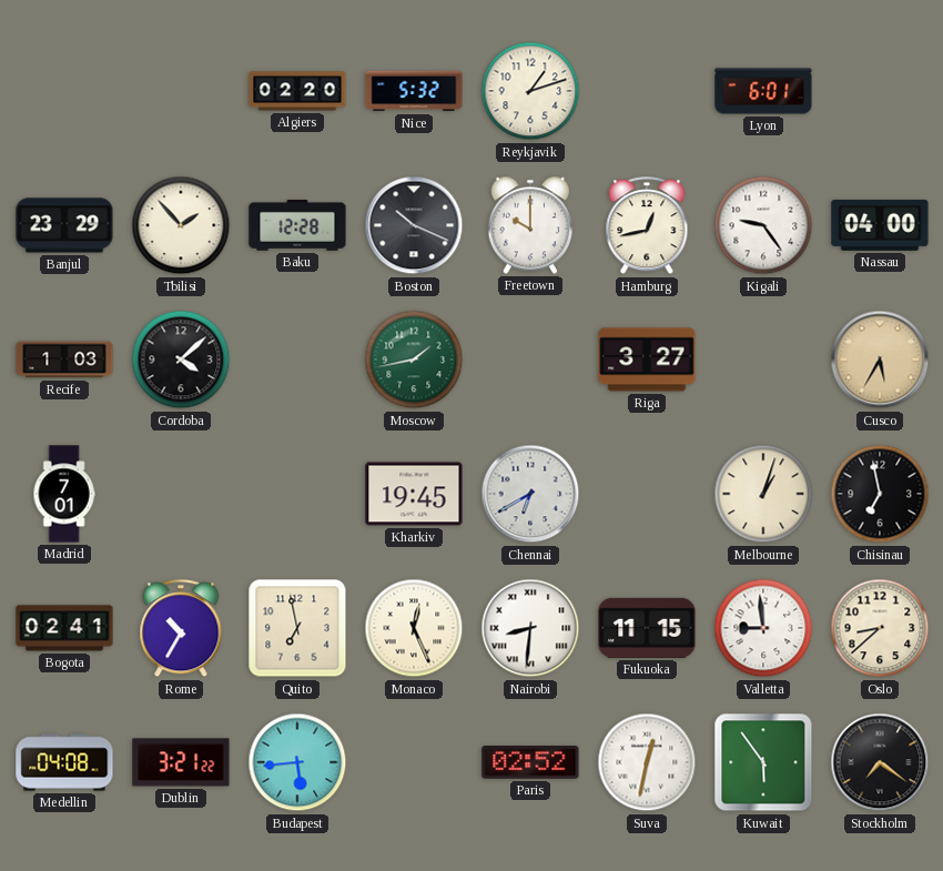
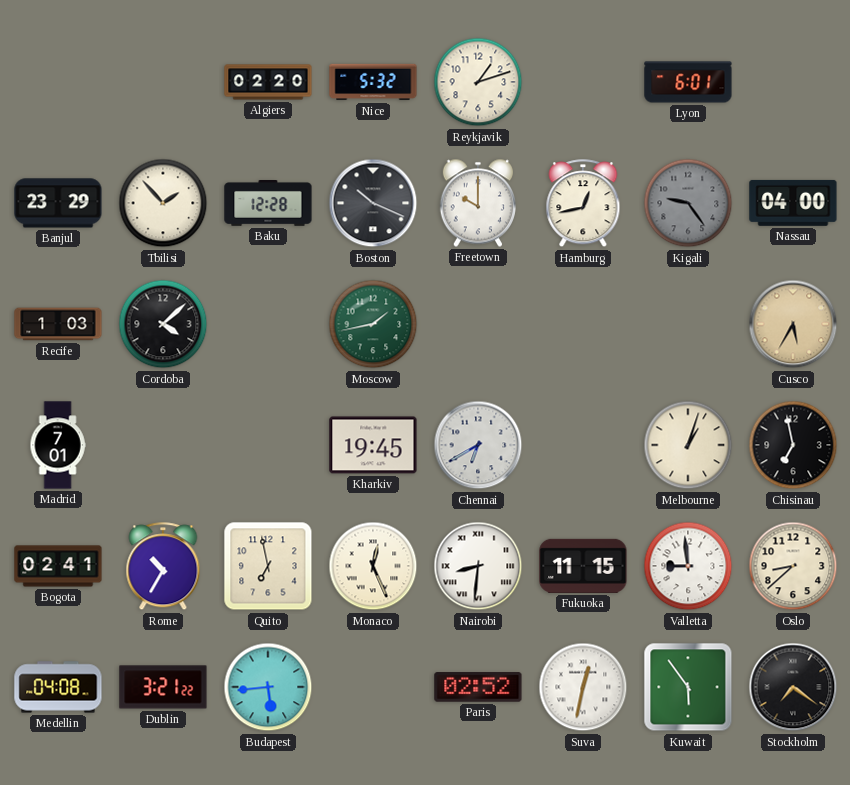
Kigali dial: white -> grey
Riga: 3:27 -> none
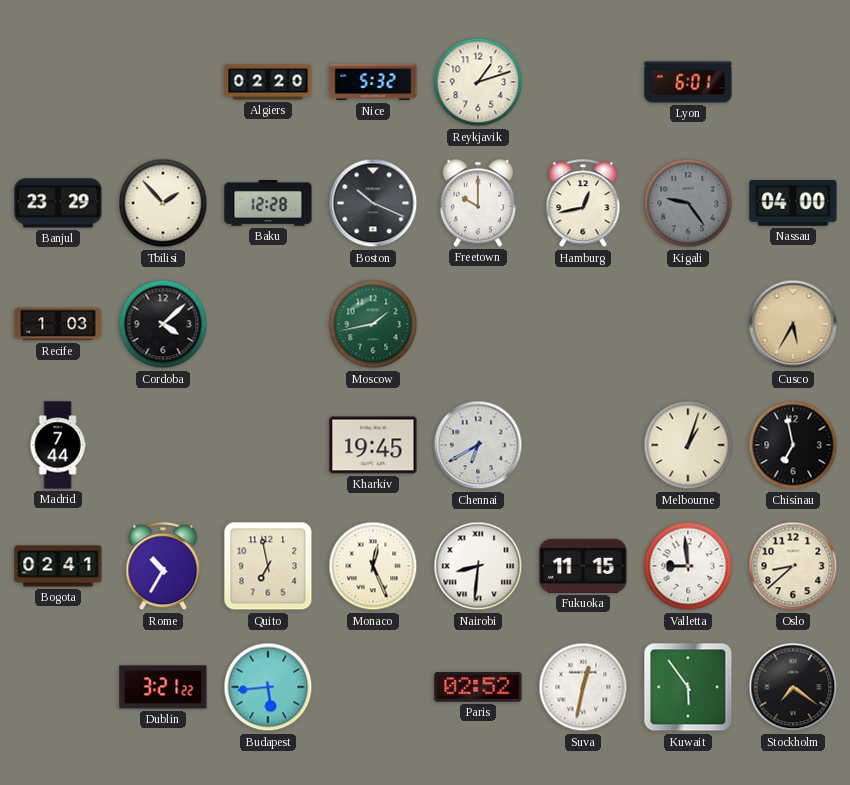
Madrid: 7:01 -> 7:44
Medellin: 04:08 -> none
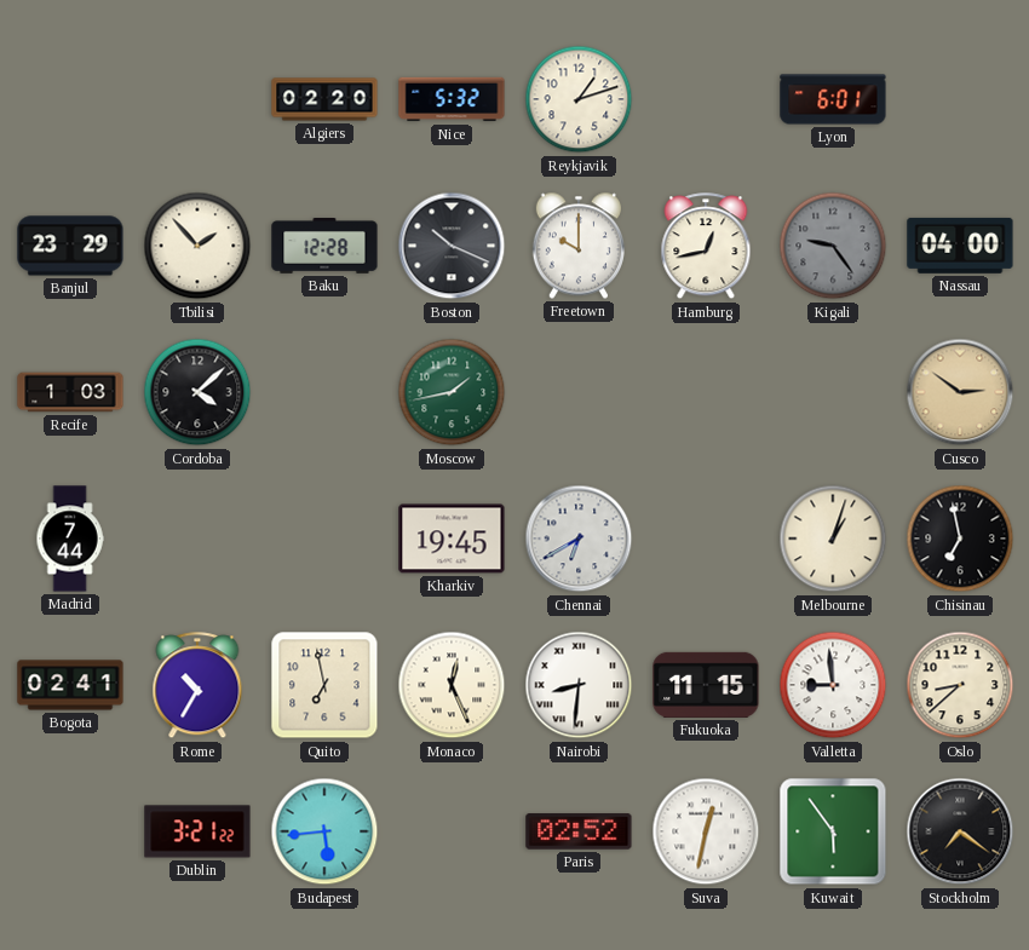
Cusco: 5:35 -> 2:51
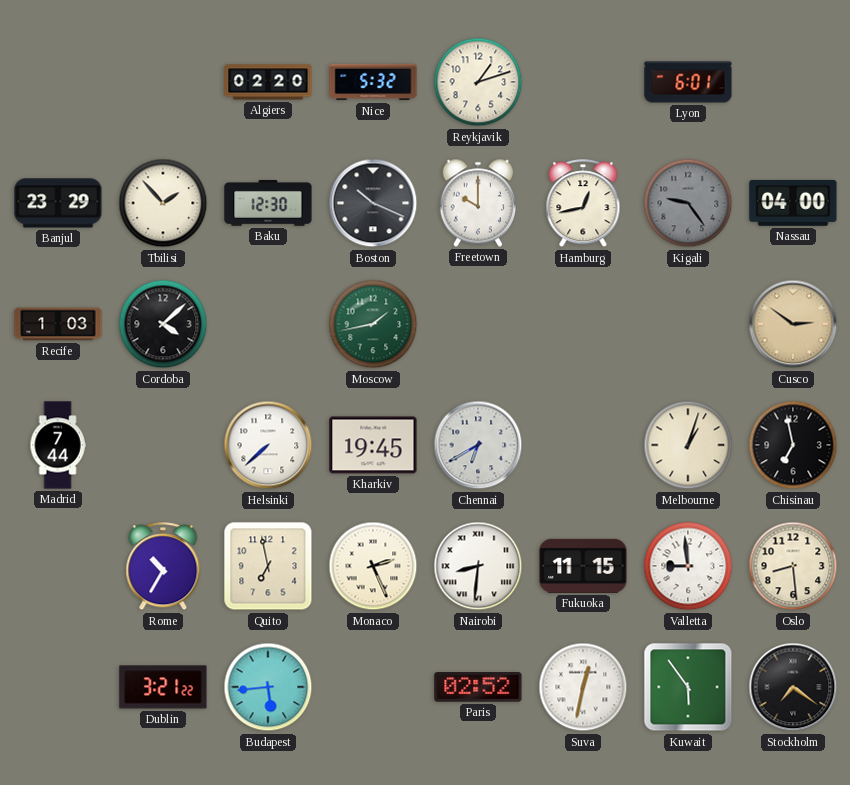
Baku: 12:28 -> 12:30
Helsinki: none -> 7:38
Bogota: 02:41 -> none
Monaco: 12:26 -> 2:26
Oslo: 8:38 -> 8:29
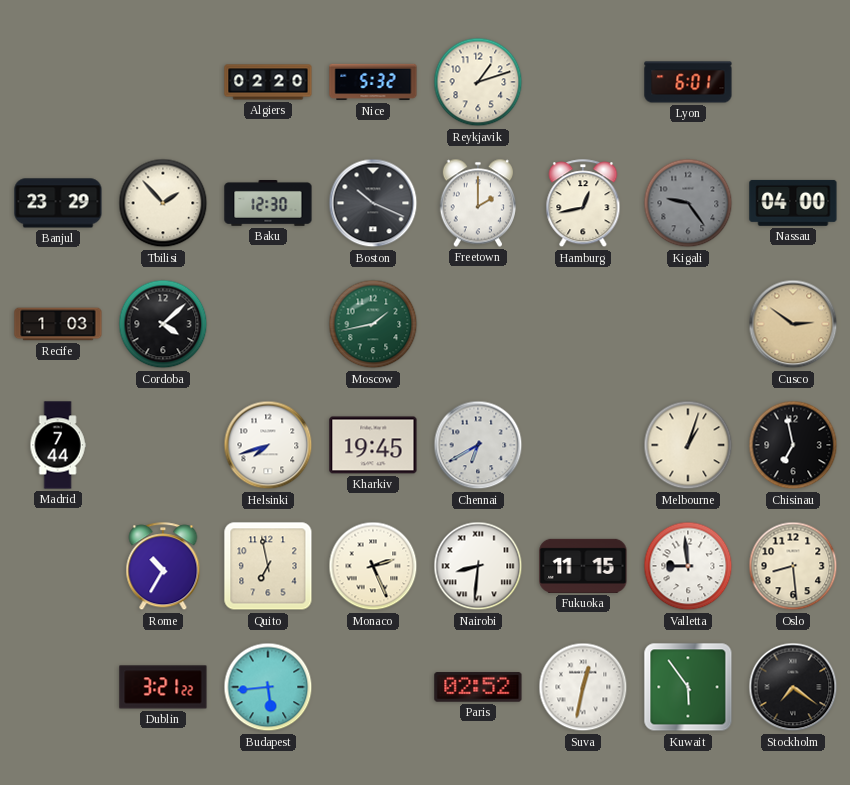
Freetown: 10:00 -> 2:00
Helsinki: 7:38 -> 7:42
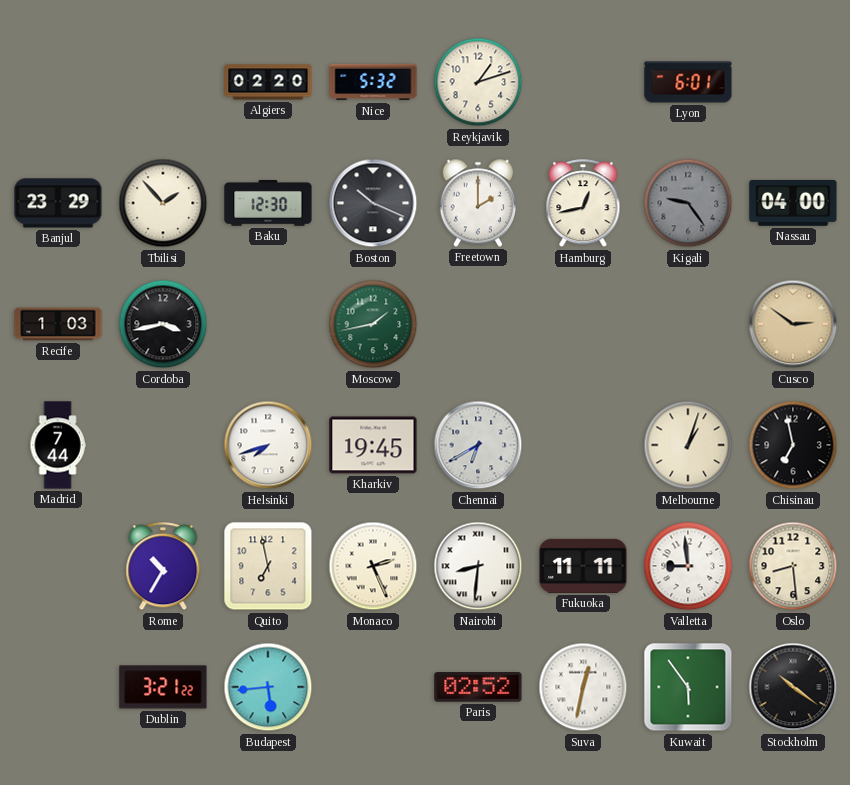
Cordoba: 4:08 -> 3:43
Fukuoka: 11:15 -> 11:11
Stockholm: 7:21 -> 10:21
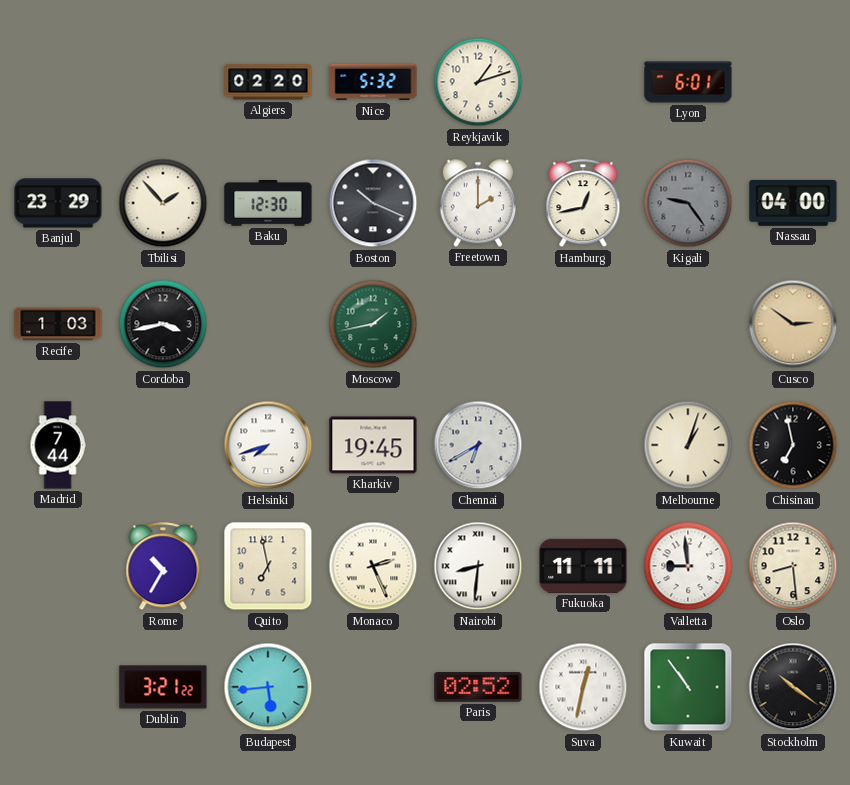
Kuwait: 5:54 -> 10:54
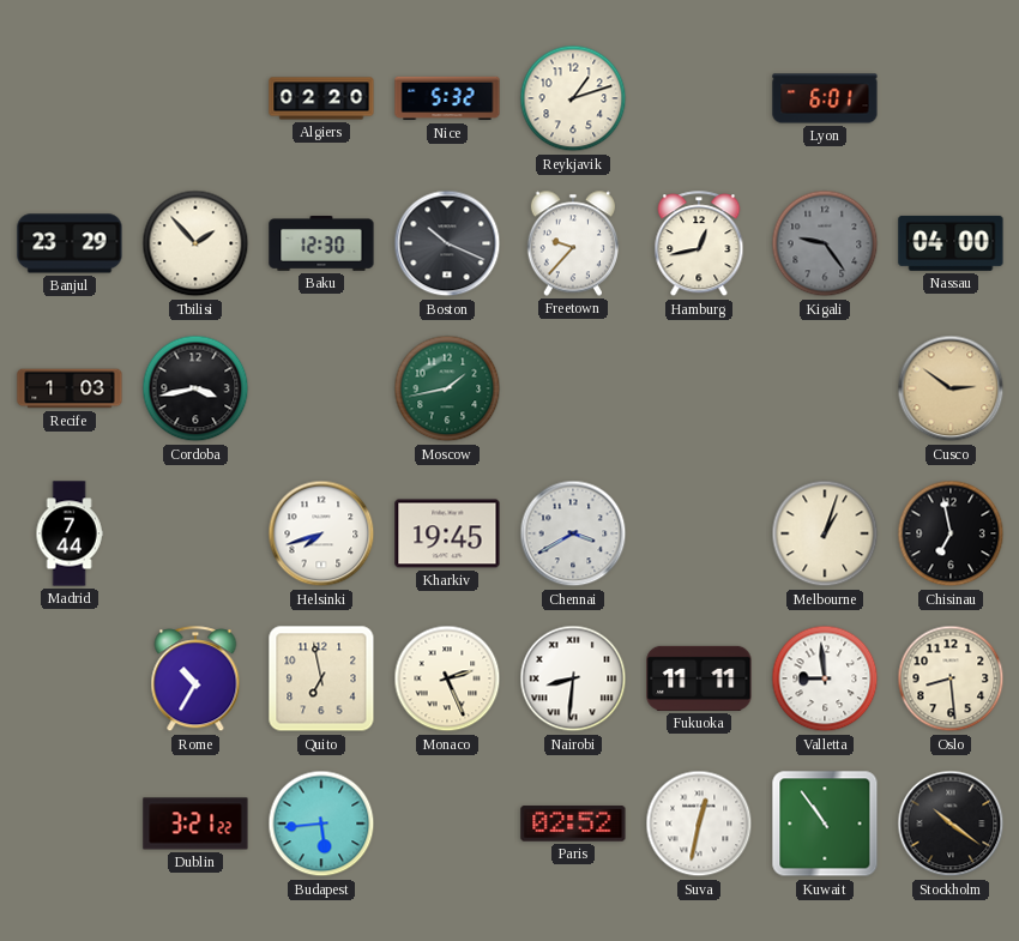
Freetown: 2:00 -> 9:37
Chennai: 6:40 -> 3:40
